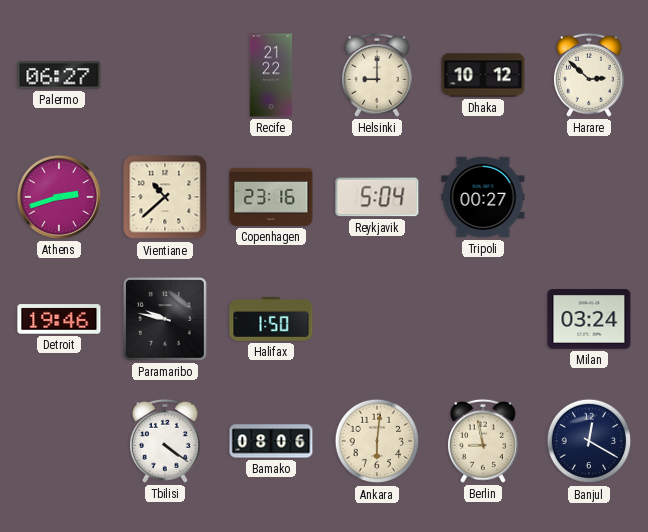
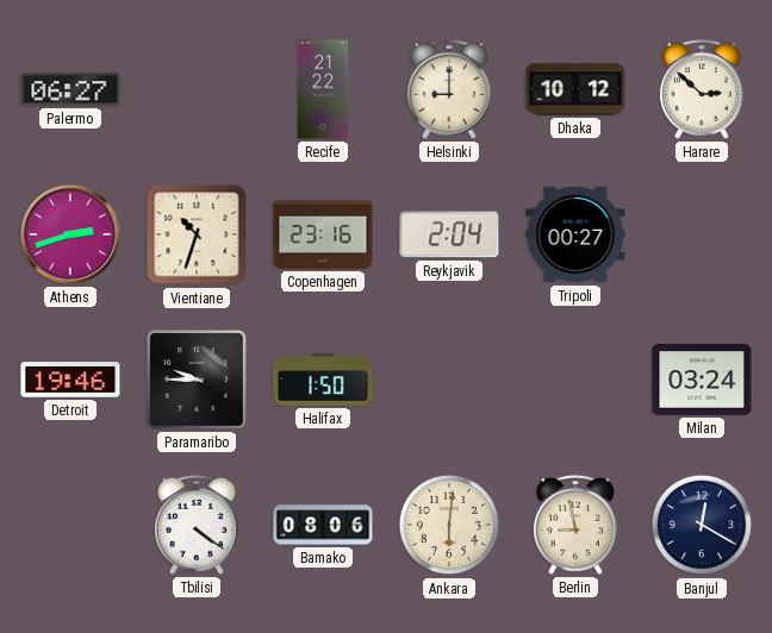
Vientiane: 10:38 -> 10:33
Reykjavik: 5:04 -> 2:04
Paramaribo: 9:47 -> 9:45
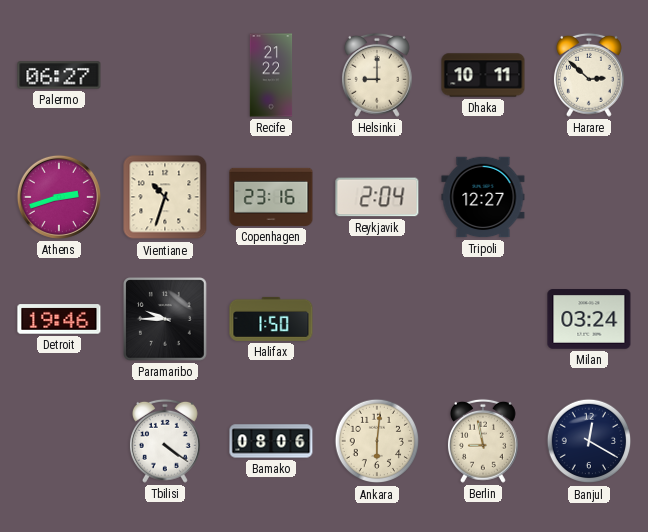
Dhaka: 10:12 -> 10:11
Tripoli: 00:27 -> 12:27
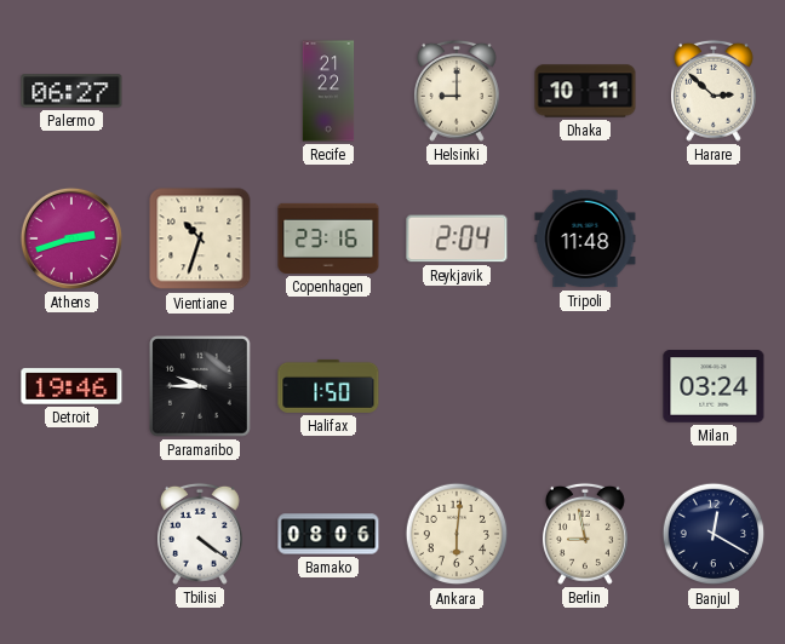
Tripoli: 12:27 -> 11:48
